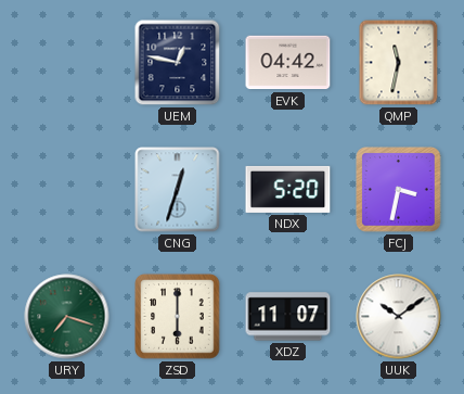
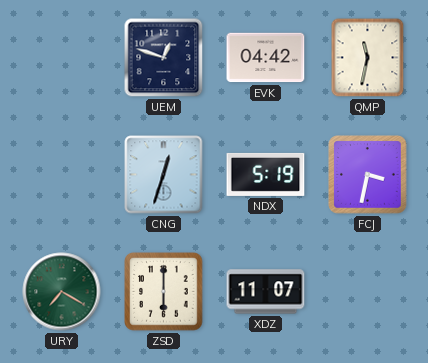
UEM: 12:47 -> 12:48
NDX: 5:20 -> 5:19
URY: 7:18 -> 7:20
UUK: 10:09 -> none
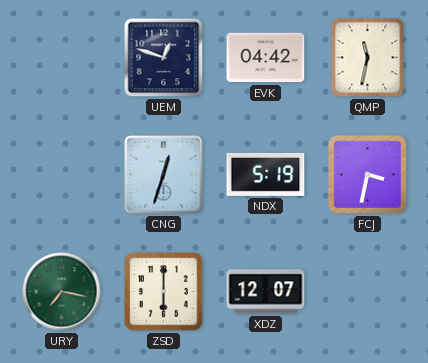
URY: 7:20 -> 7:17
XDZ: 11:07 -> 12:07
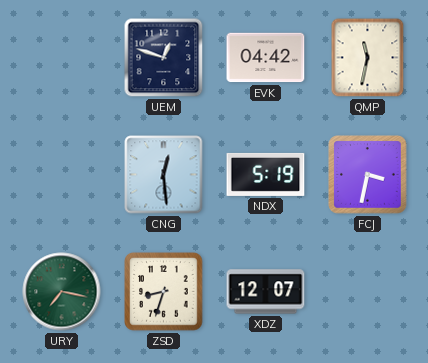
CNG: 12:33 -> 12:29
ZSD: 6:00 -> 8:33
